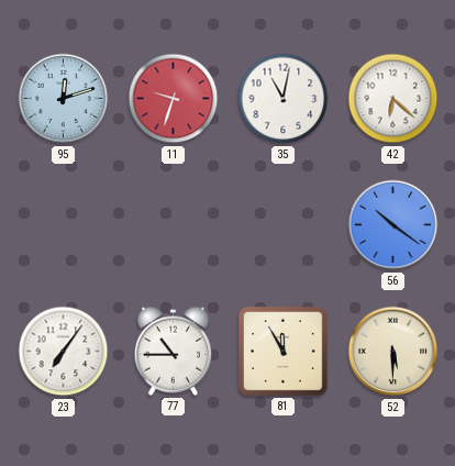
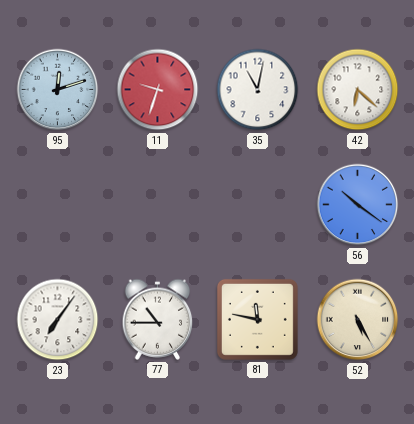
81: 11:55 -> 11:47
52: 5:30 -> 5:25
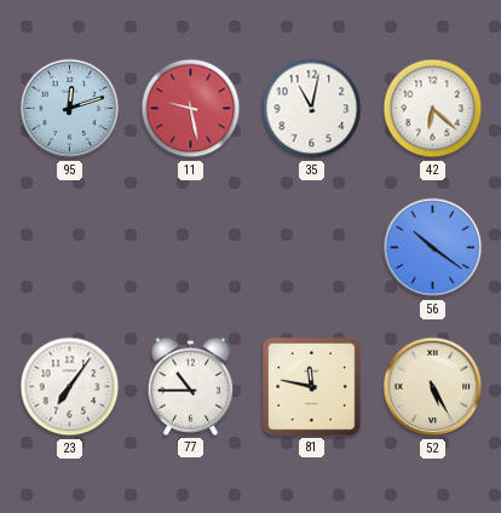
11: 9:33 -> 9:28
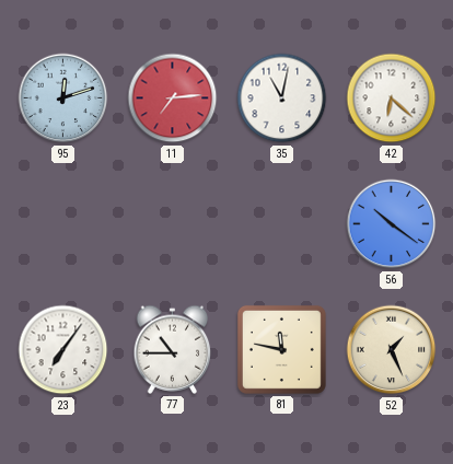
11: 9:28 -> 7:14
52: 5:25 -> 1:26
